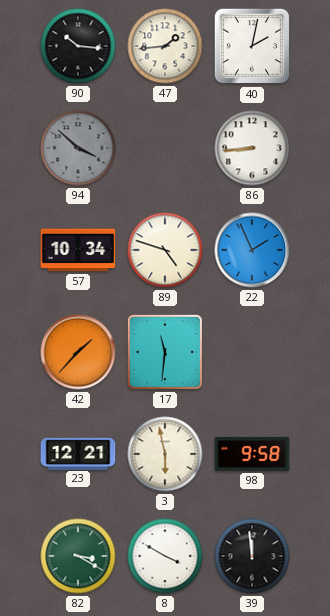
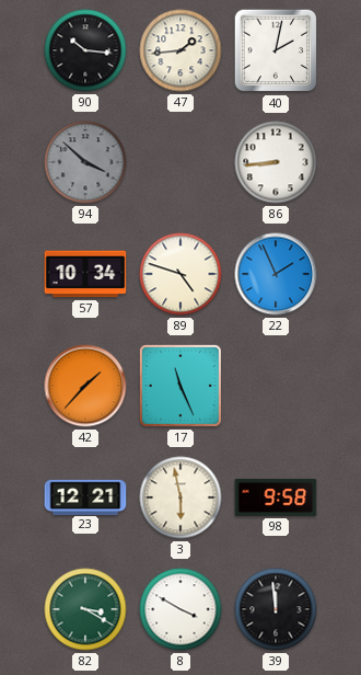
17: 11:31 -> 11:26
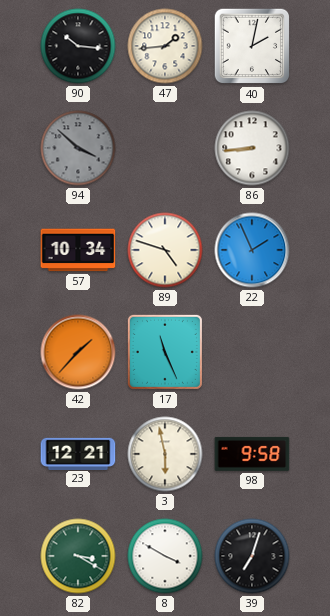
39: 11:59 -> 7:03
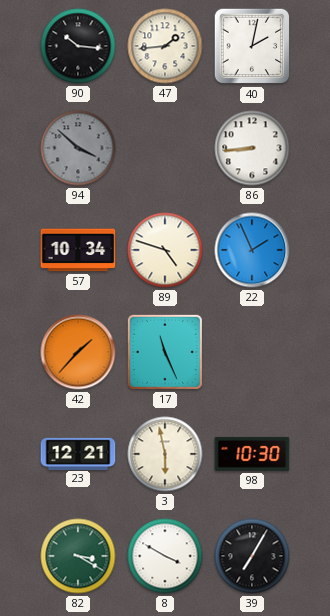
98: 9:58 -> 10:30
39: 7:03 -> 7:05
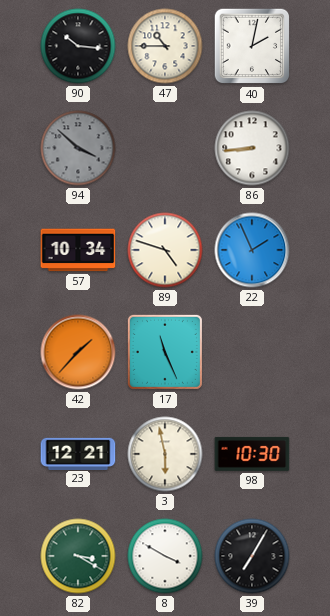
47: 1:44 -> 10:45
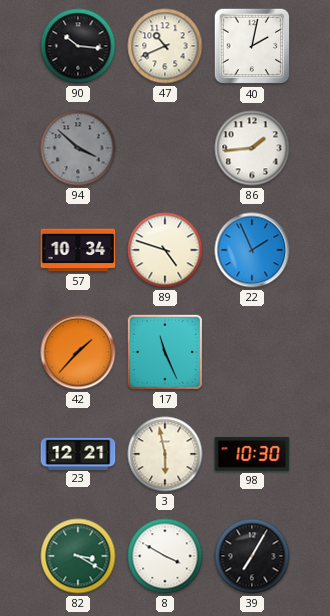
47: 10:45 -> 10:41
86: 8:44 -> 1:44
